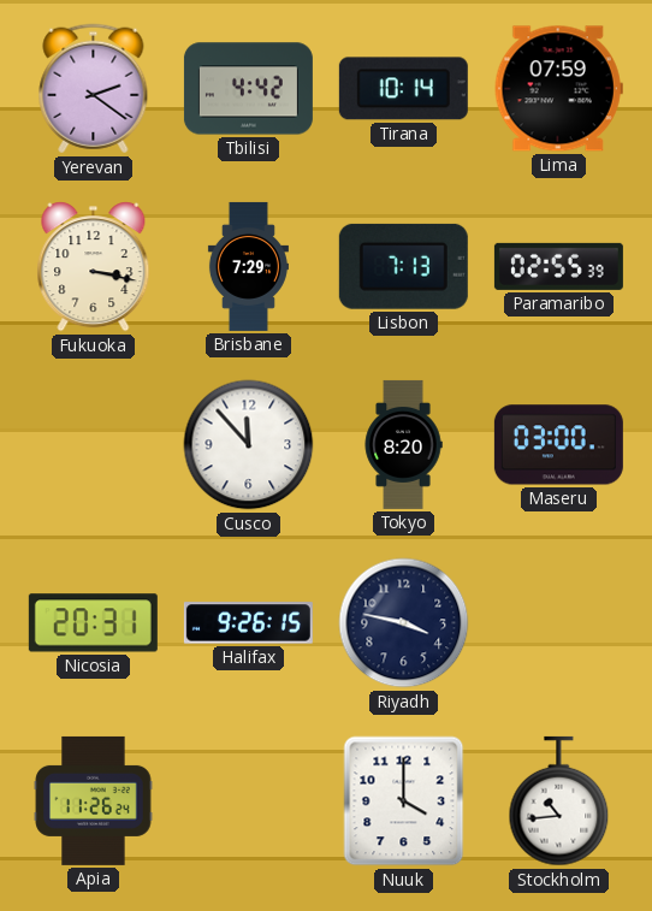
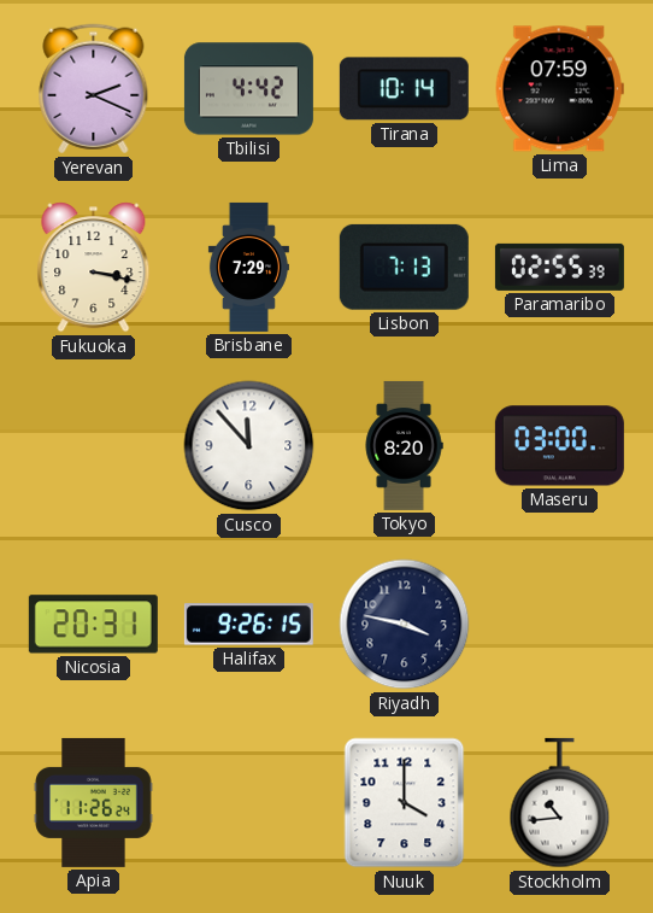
Yerevan: 2:21 -> 2:19
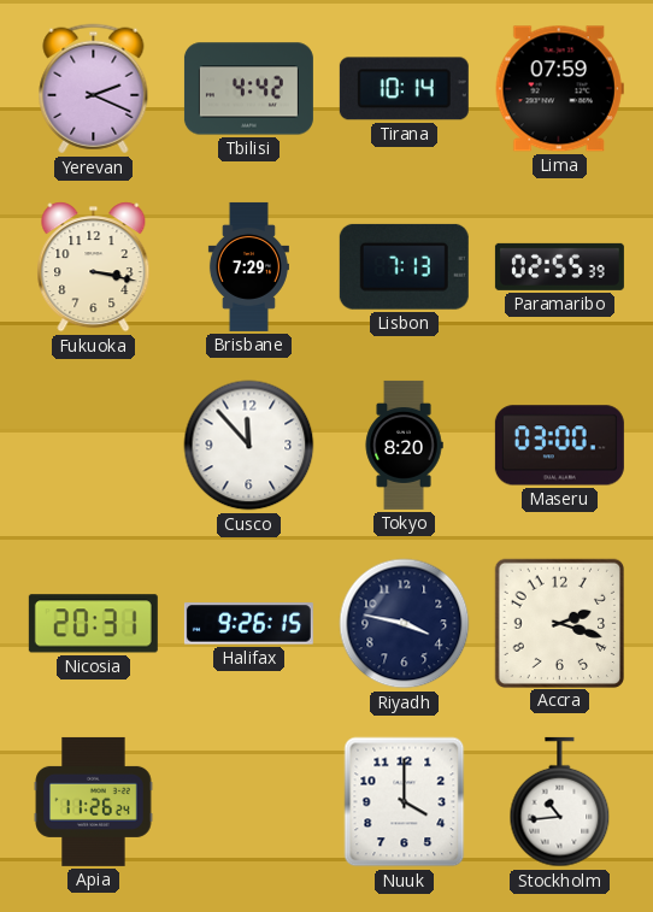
Accra: none -> 2:18
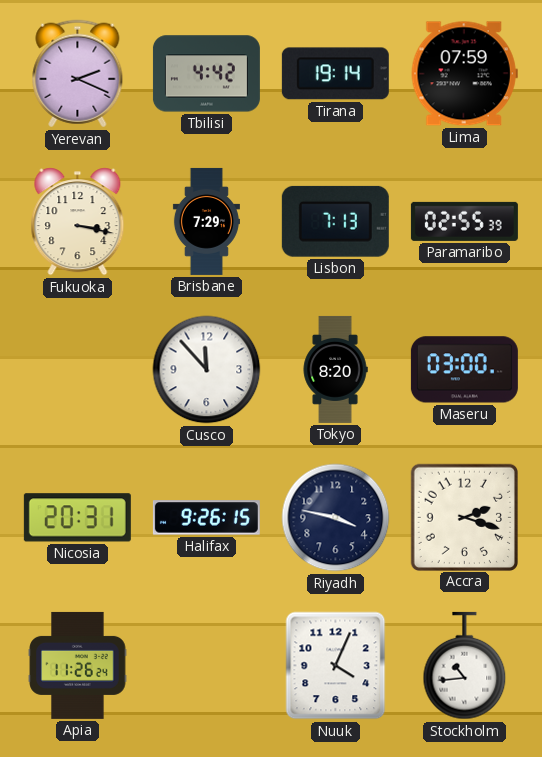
Tirana: 10:14 -> 19:14
Nuuk: 4:00 -> 4:04
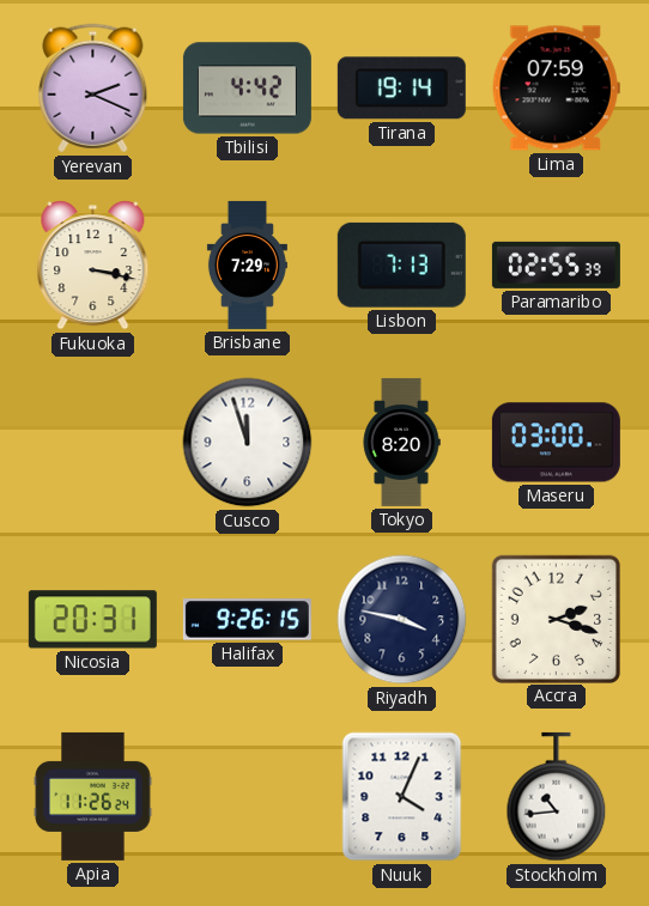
Cusco: 11:53 -> 11:57
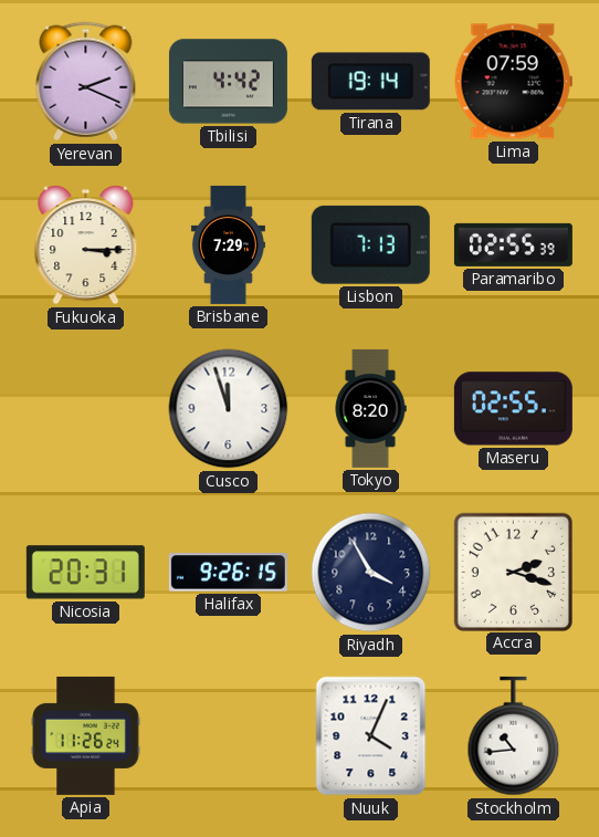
Fukuoka: 3:17 -> 3:15
Maseru: 03:00 -> 02:55
Riyadh: 3:47 -> 3:55
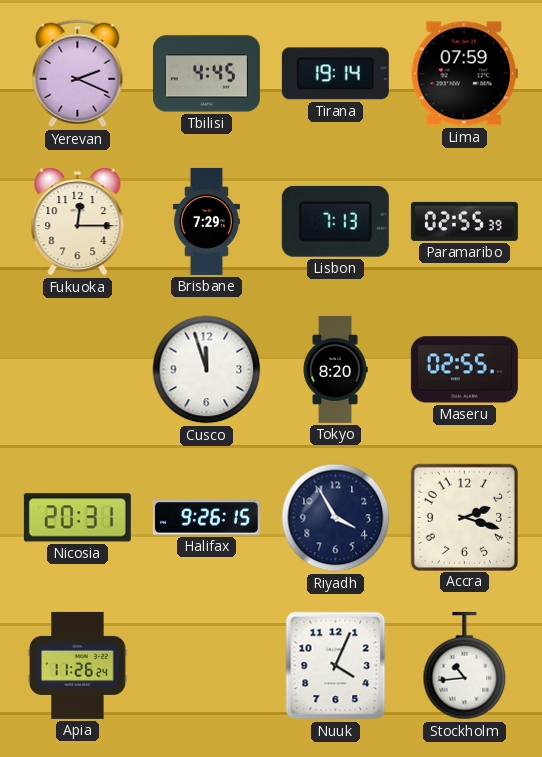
Tbilisi: 4:42 -> 4:45
Fukuoka: 3:15 -> 12:15
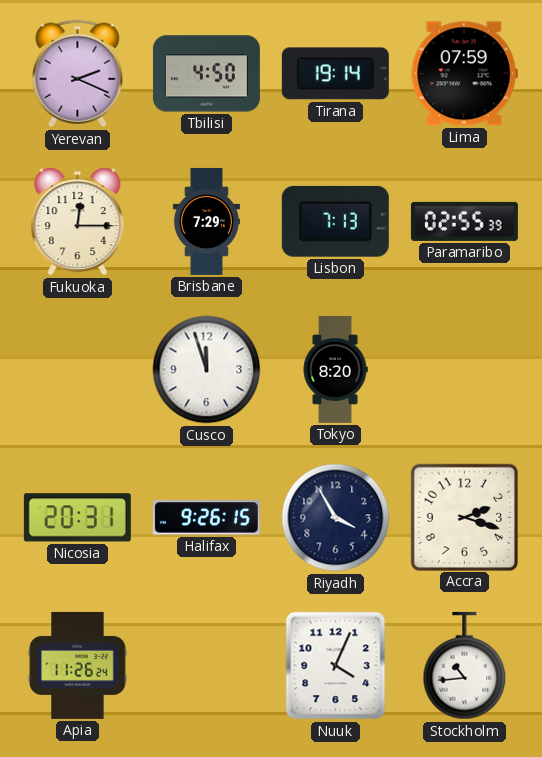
Tbilisi: 4:45 -> 4:50
Maseru: 02:55 -> none
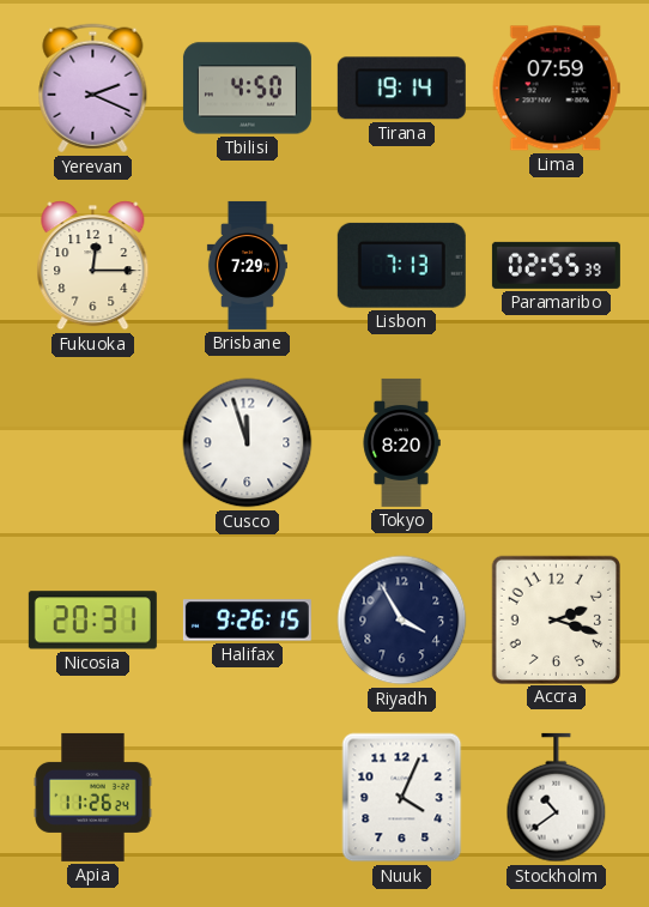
Stockholm: 10:44 -> 10:39
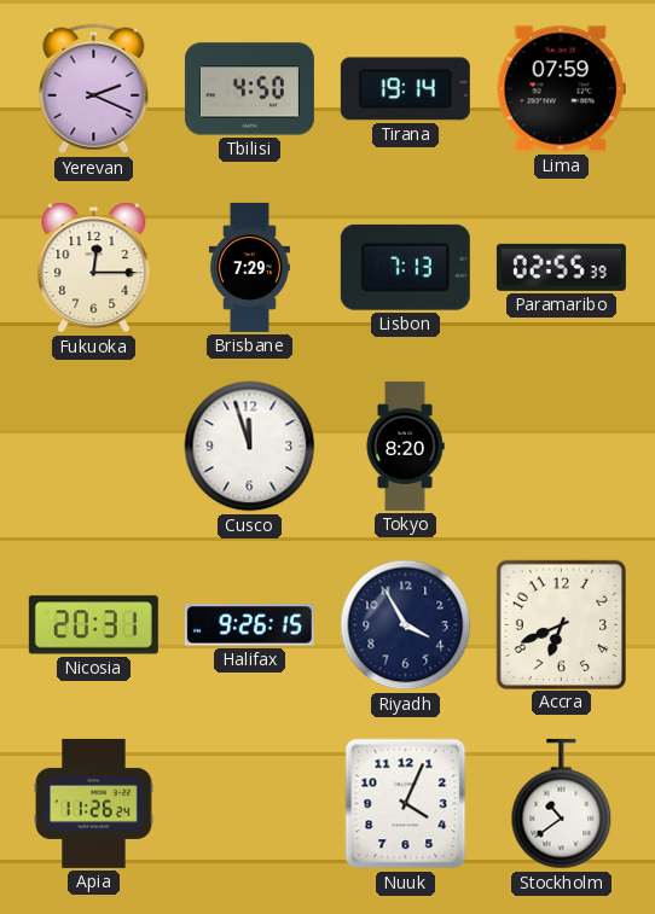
Accra: 2:18 -> 6:41
